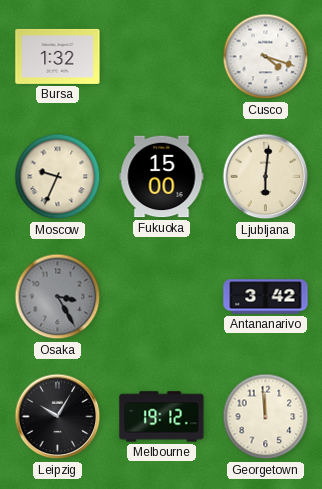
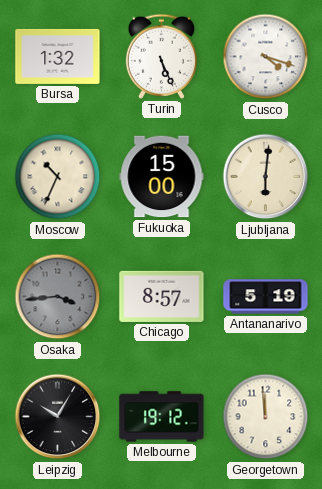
Turin: none -> 5:26
Moscow: 9:34 -> 10:34
Osaka: 3:25 -> 3:44
Chicago: none -> 8:57
Antananarivo: 3:42 -> 5:19
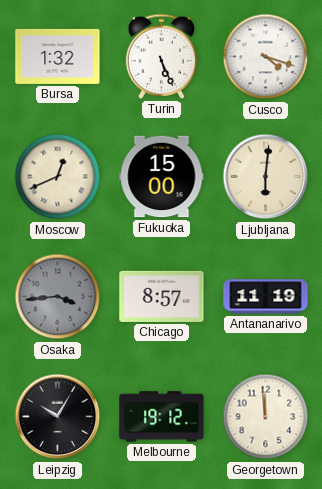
Moscow: 10:34 -> 12:41
Antananarivo: 5:19 -> 11:19
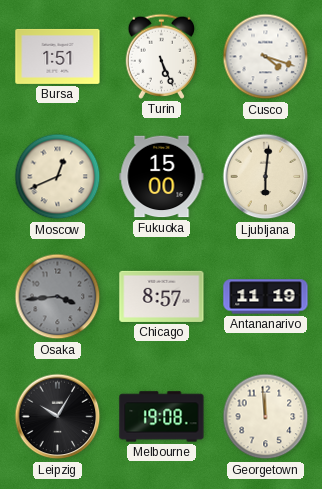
Bursa: 1:32 -> 1:51
Melbourne: 19:12 -> 19:08
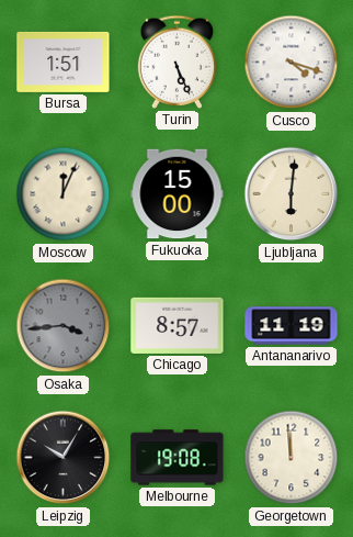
Moscow: 12:41 -> 12:04
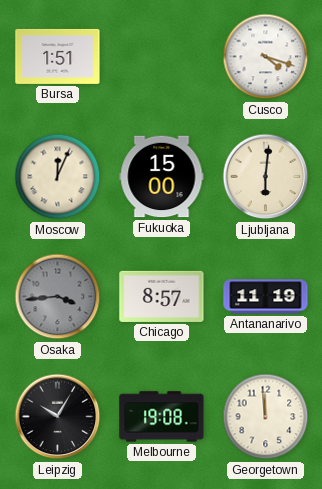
Turin: 5:26 -> none
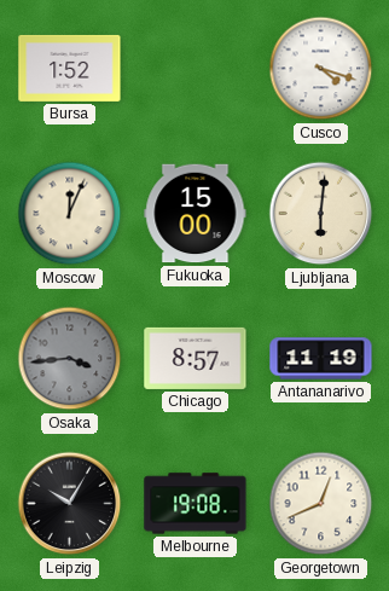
Bursa: 1:51 -> 1:52
Georgetown: 11:59 -> 12:41
